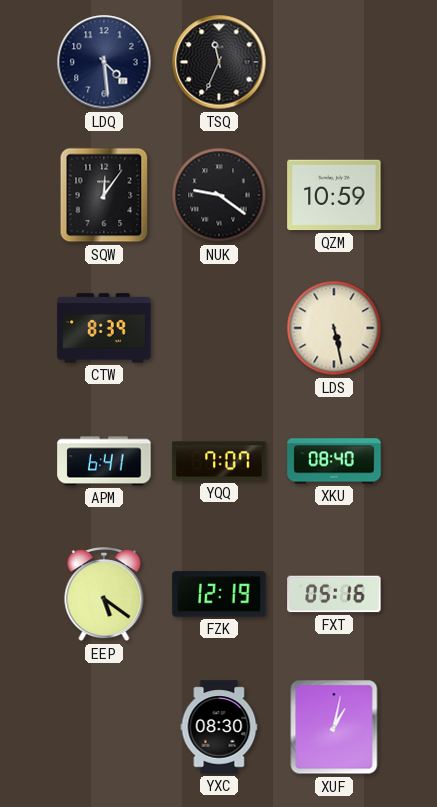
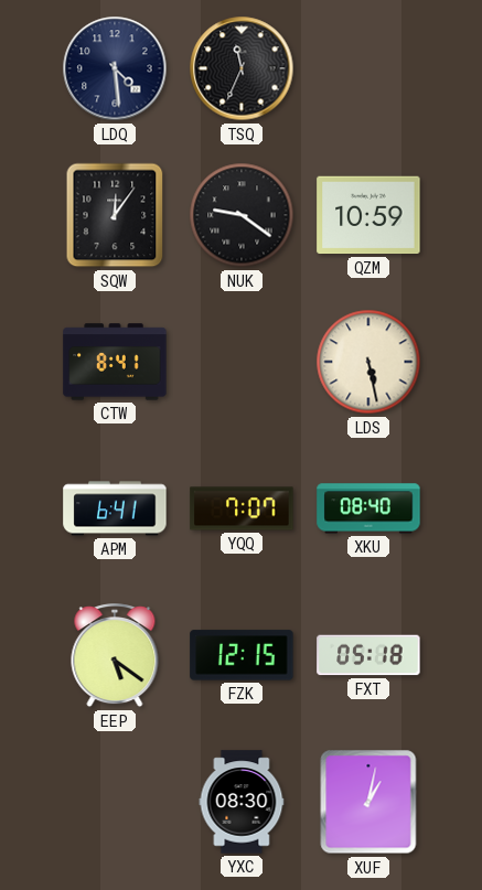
CTW: 8:39 -> 8:41
FZK: 12:19 -> 12:15
FXT: 05:16 -> 05:18
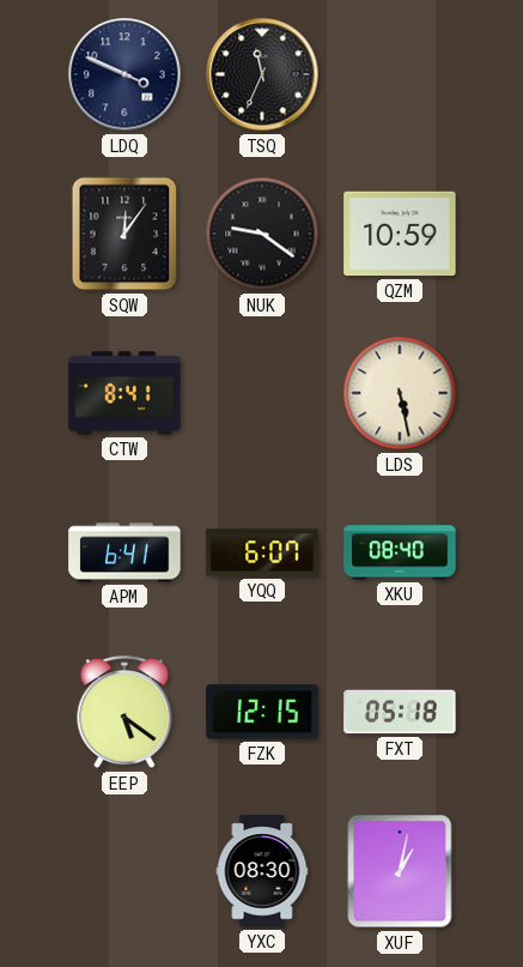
LDQ: 4:29 -> 3:49
YQQ: 7:07 -> 6:07
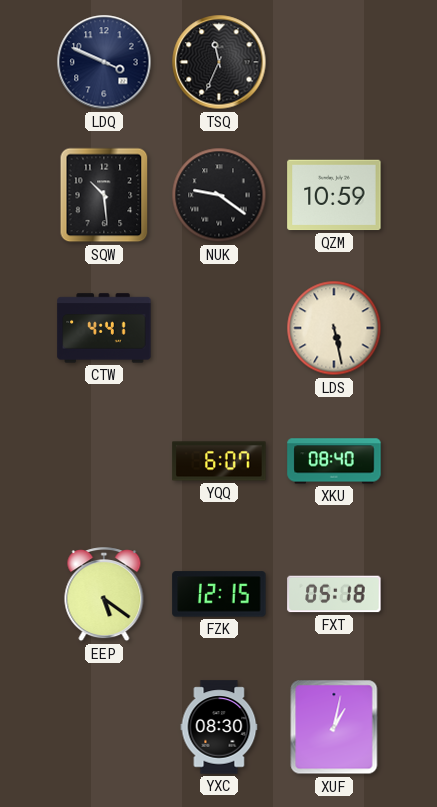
SQW: 12:06 -> 10:29
CTW: 8:41 -> 4:41
APM: 6:41 -> none
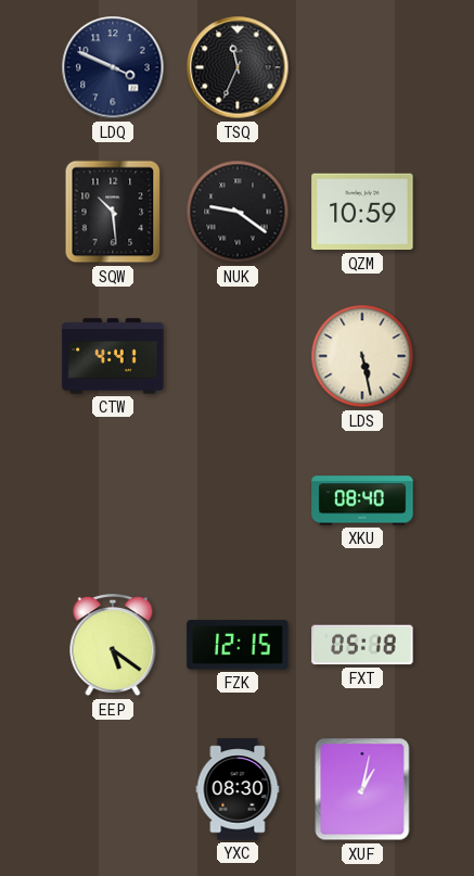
YQQ: 6:07 -> none
